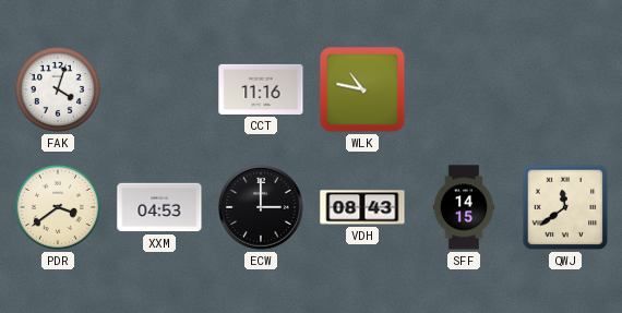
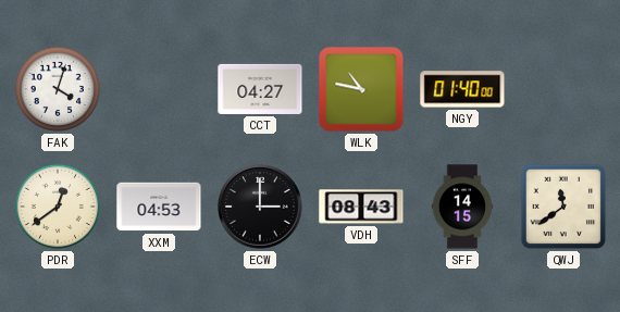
CCT: 11:16 -> 04:27
NGY: none -> 01:40
PDR: 3:39 -> 12:39
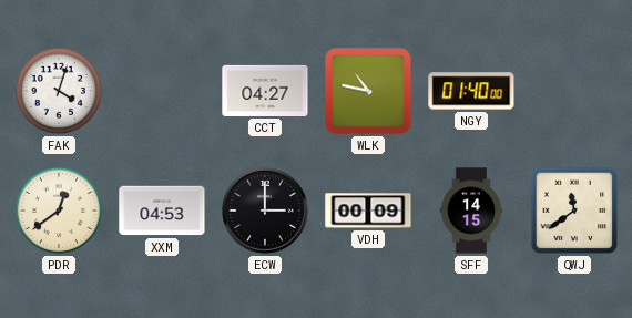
VDH: 08:43 -> 00:09
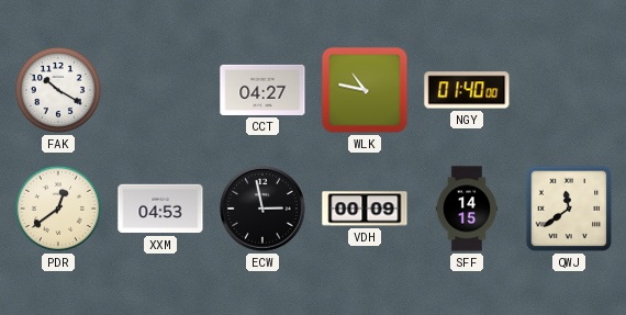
FAK: 4:03 -> 10:20
ECW: 3:00 -> 2:58
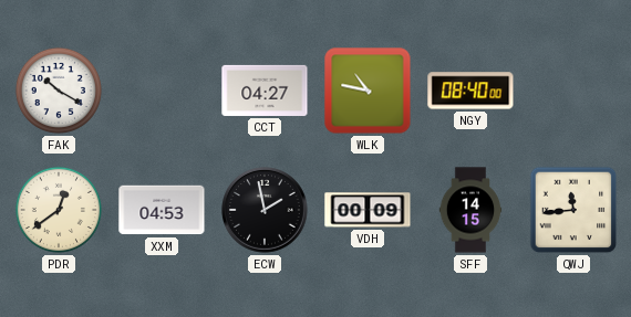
NGY: 01:40 -> 08:40
ECW: 2:58 -> 1:58
QWJ: 11:39 -> 11:44
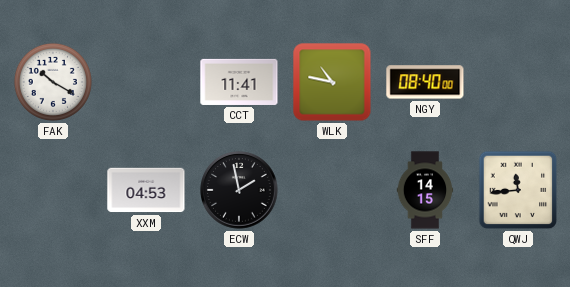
CCT: 04:27 -> 11:41
PDR: 12:39 -> none
VDH: 00:09 -> none
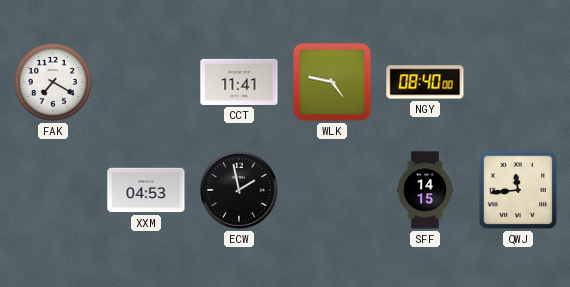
FAK: 10:20 -> 7:20
WLK: 10:47 -> 4:47
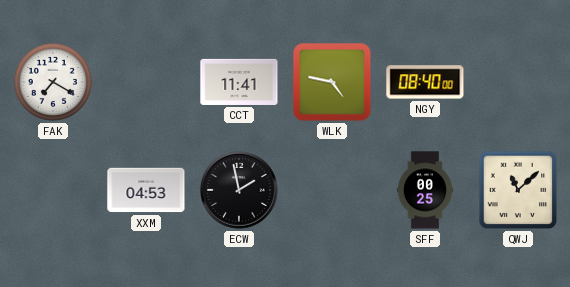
SFF: 14:15 -> 00:25
QWJ: 11:44 -> 11:08
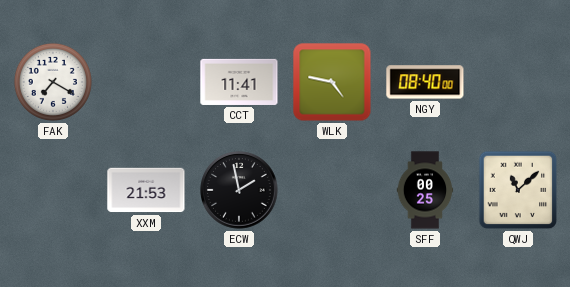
XXM: 04:53 -> 21:53
